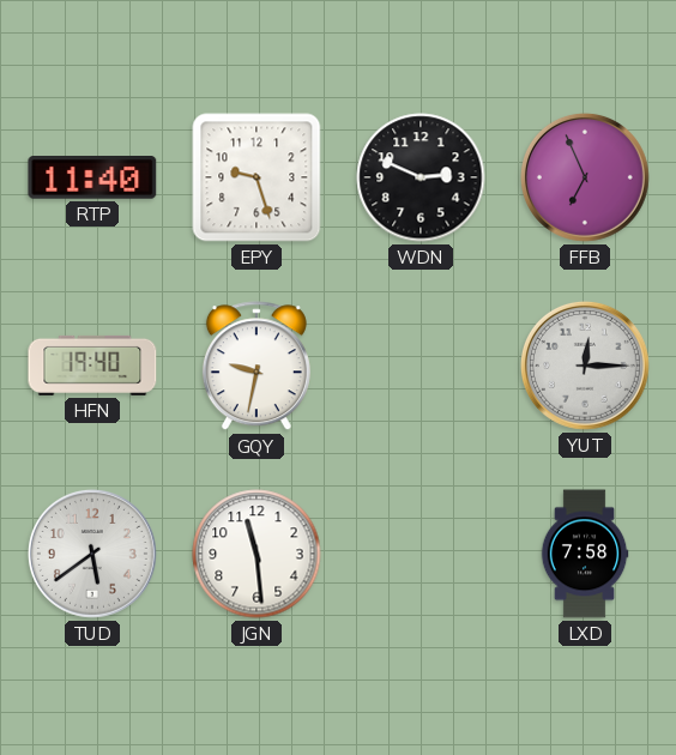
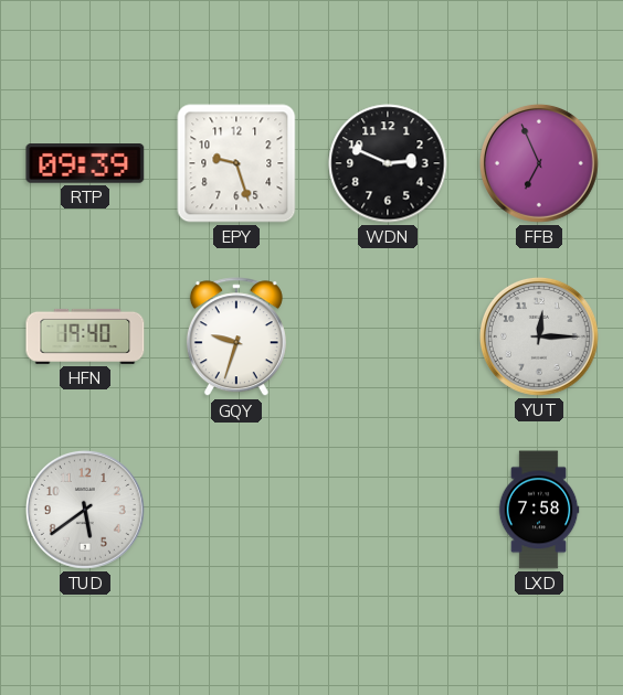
RTP: 11:40 -> 09:39
GQY: 9:32 -> 9:33
JGN: 11:29 -> none
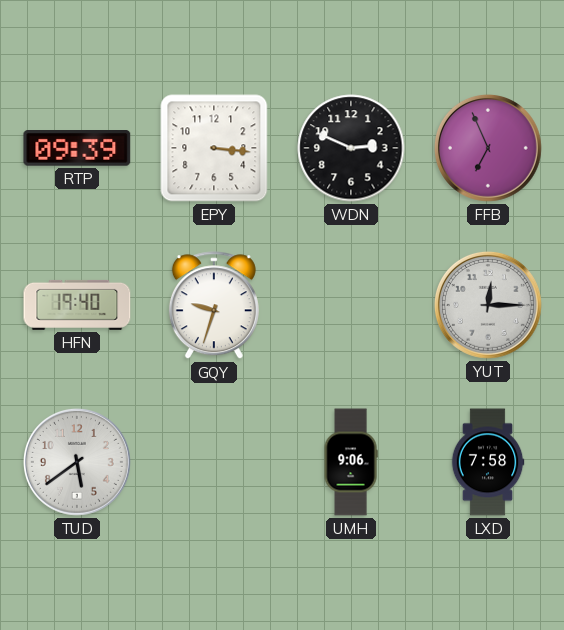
EPY: 9:27 -> 3:16
UMH: none -> 9:06
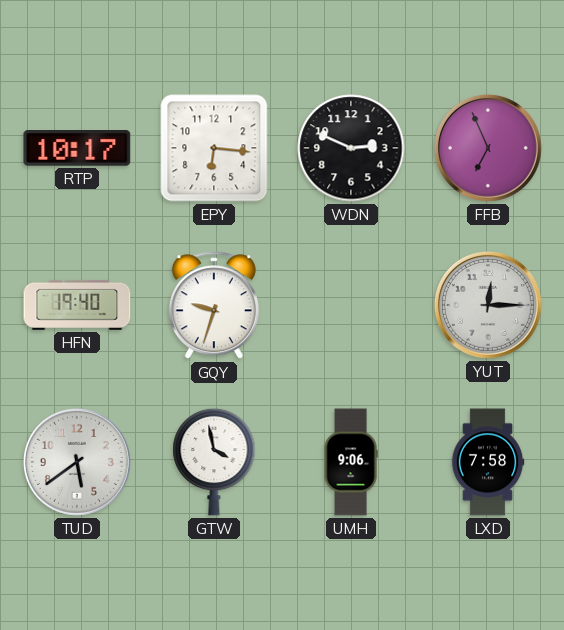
RTP: 09:39 -> 10:17
EPY: 3:16 -> 6:16
GTW: none -> 3:58
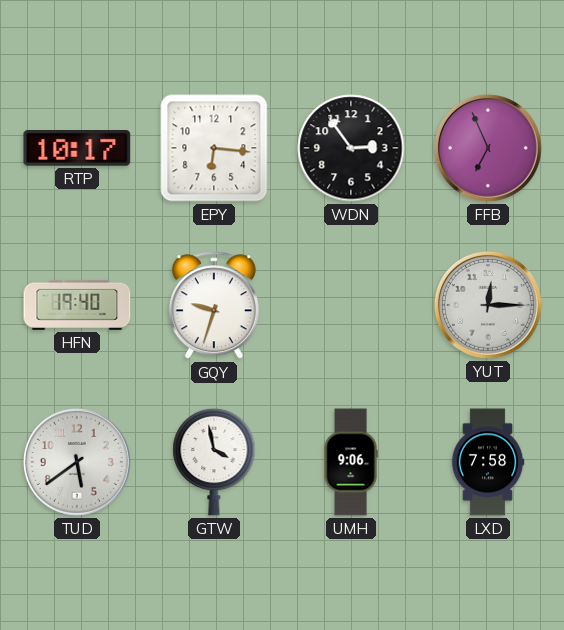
WDN: 2:49 -> 2:54
